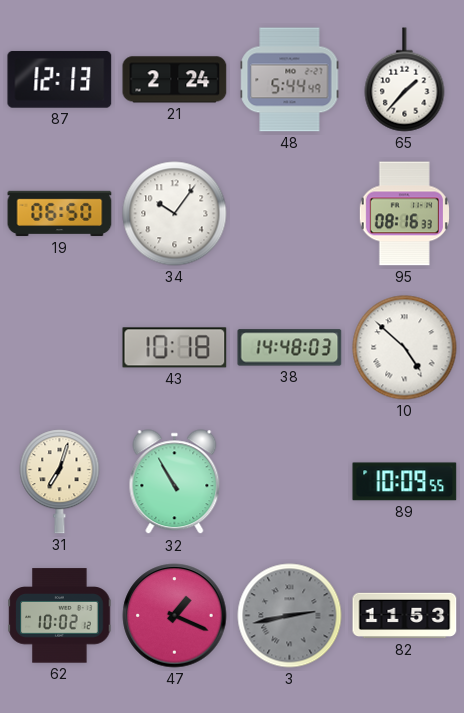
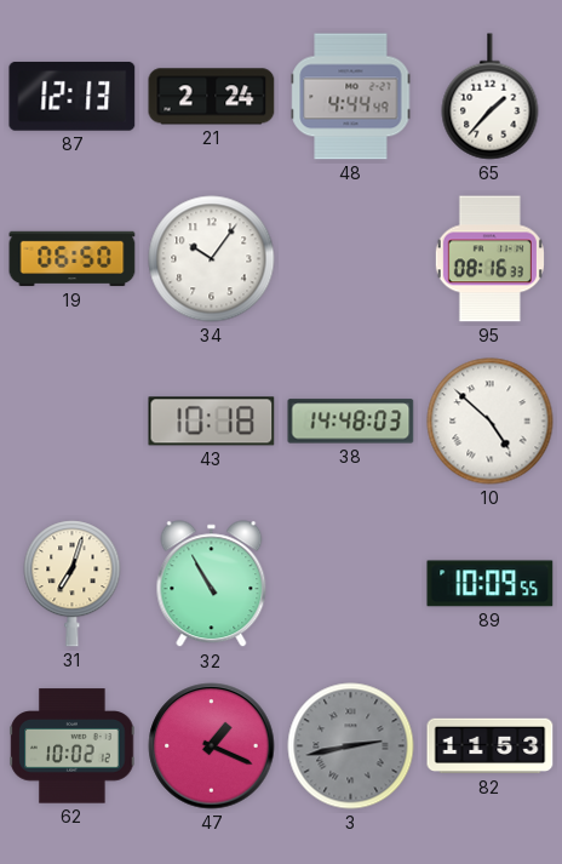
48: 5:44 -> 4:44
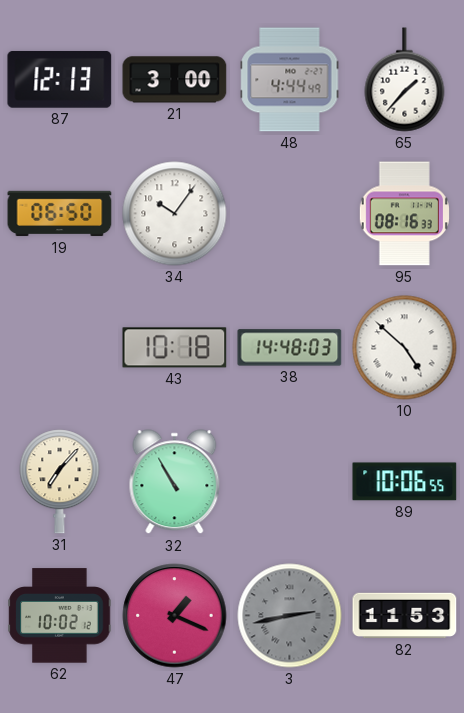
21: 2:24 -> 3:00
31: 7:03 -> 7:07
89: 10:09 -> 10:06
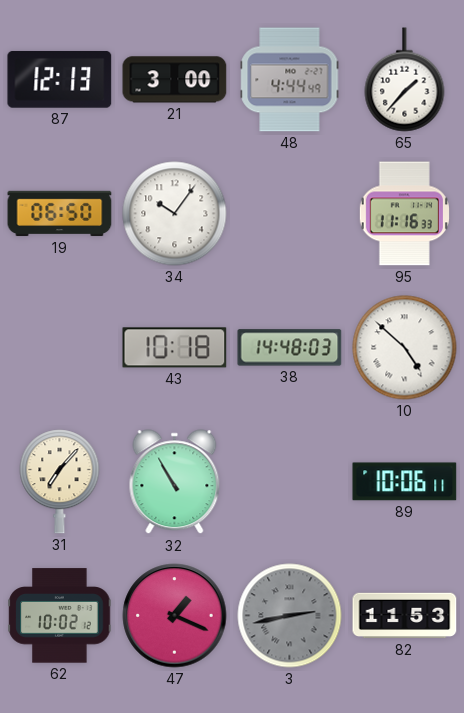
95: 08:16 -> 11:16
89: 10:06:55 -> 10:06:11
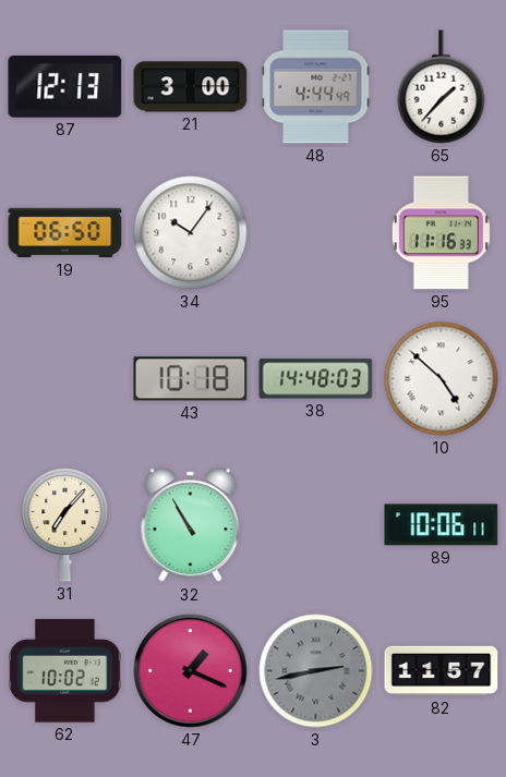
82: 11:53 -> 11:57
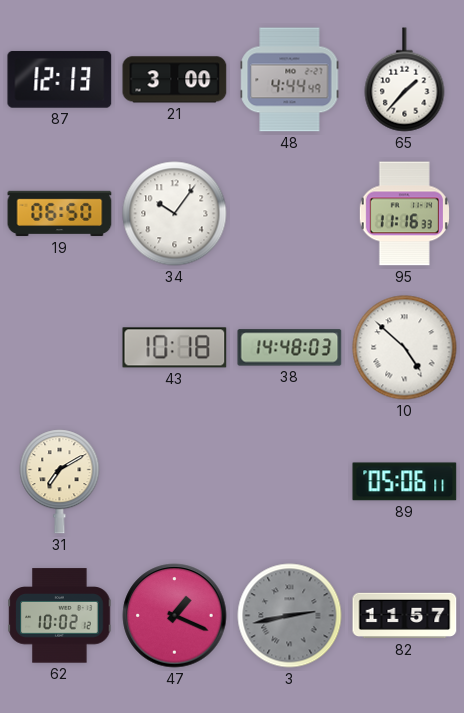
31: 7:07 -> 7:10
32: 10:55 -> none
89: 10:06 -> 05:06
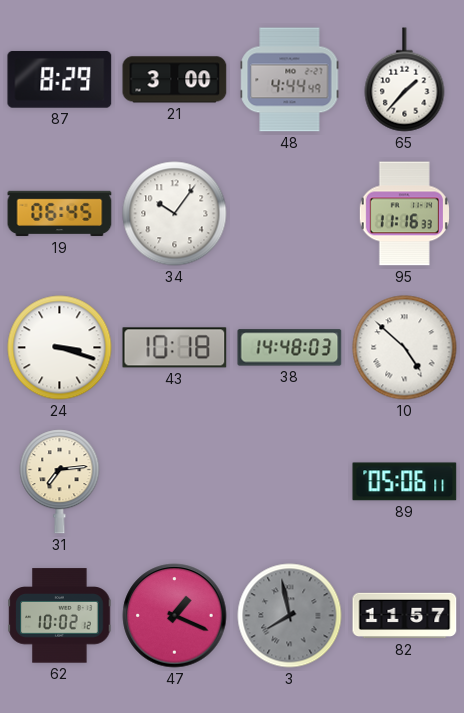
87: 12:13 -> 8:29
19: 06:50 -> 06:45
24: none -> 3:18
31: 7:10 -> 7:14
3: 2:43 -> 7:58
